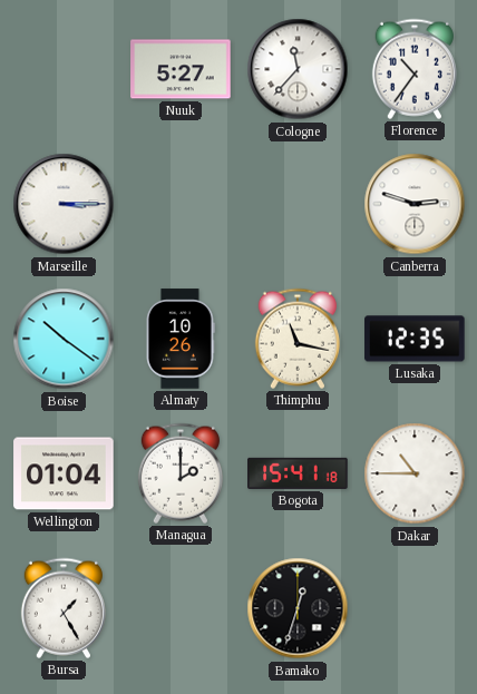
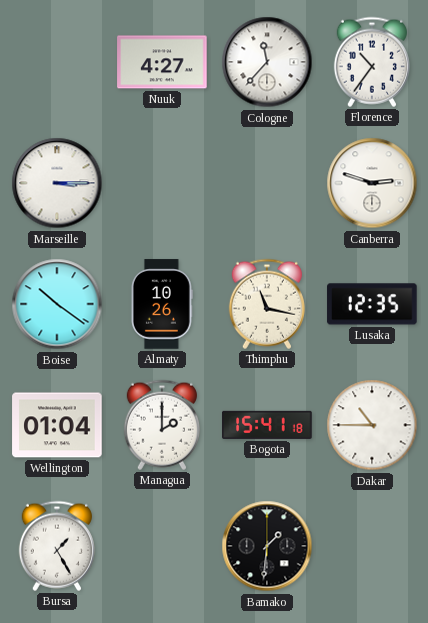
Nuuk: 5:27 -> 4:27
Bamako: 12:33 -> 1:31
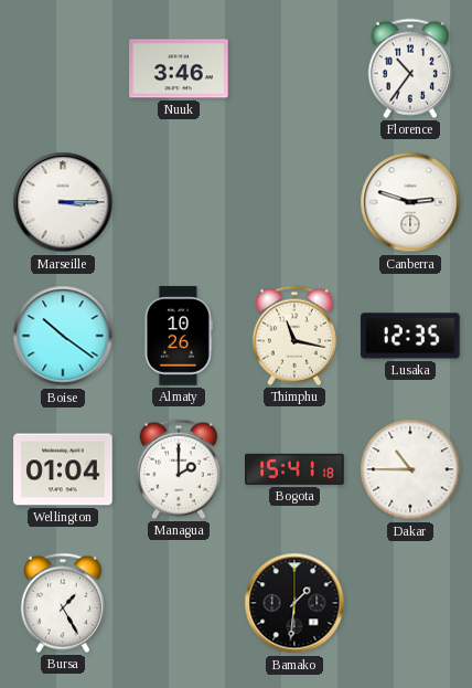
Nuuk: 4:27 -> 3:46
Cologne: 11:37 -> none
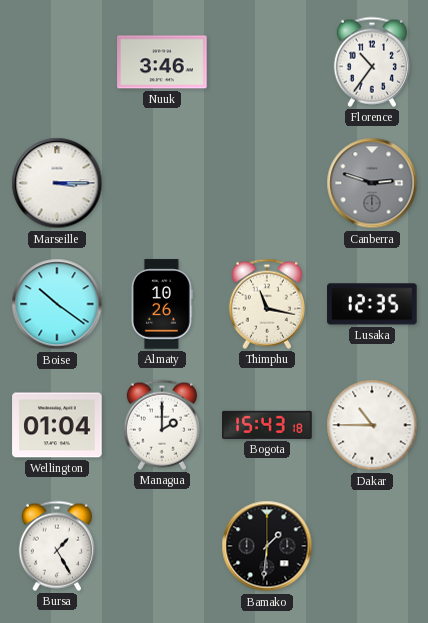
Canberra dial: white -> grey
Bogota: 15:41 -> 15:43
